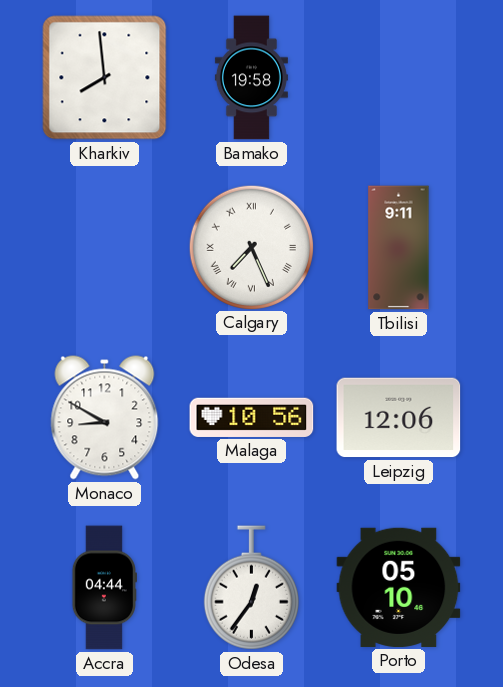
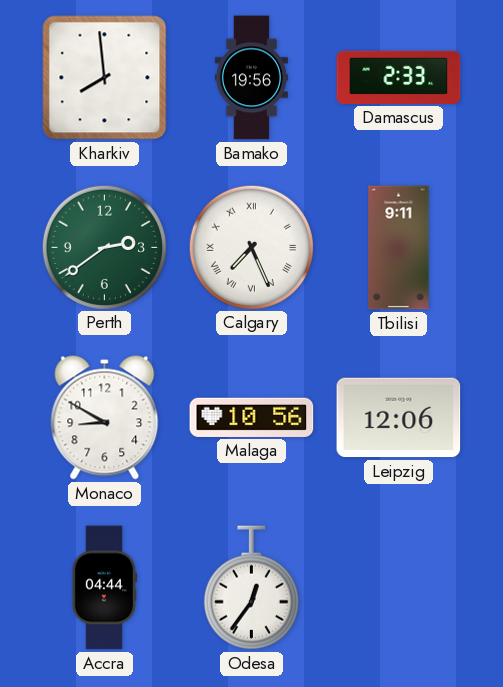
Bamako: 19:58 -> 19:56
Damascus: none -> 2:33
Perth: none -> 2:39
Porto: 05:10 -> none
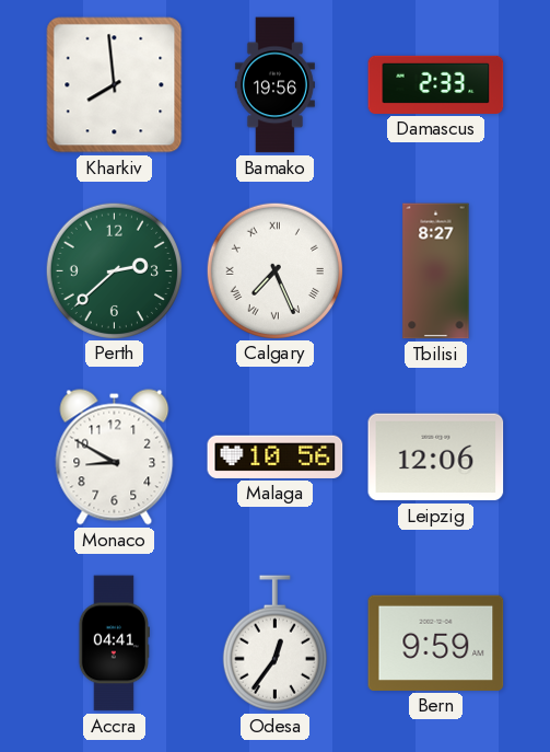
Perth: 2:39 -> 2:38
Tbilisi: 9:11 -> 8:27
Accra: 04:44 -> 04:41
Bern: none -> 9:59
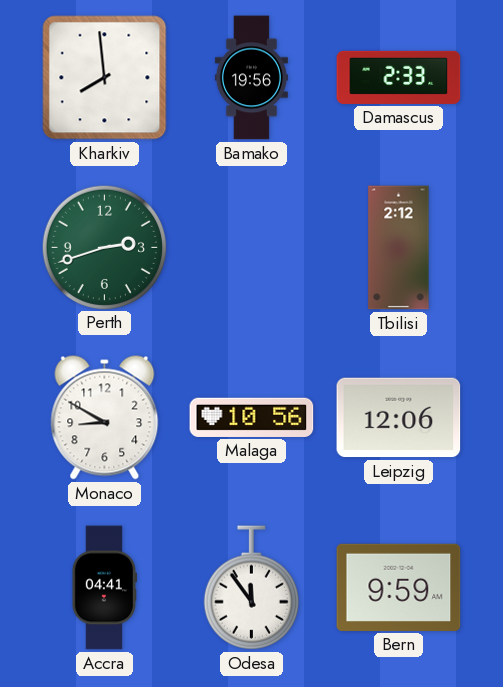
Perth: 2:38 -> 2:42
Calgary: 7:26 -> none
Tbilisi: 8:27 -> 2:12
Odesa: 12:36 -> 11:54
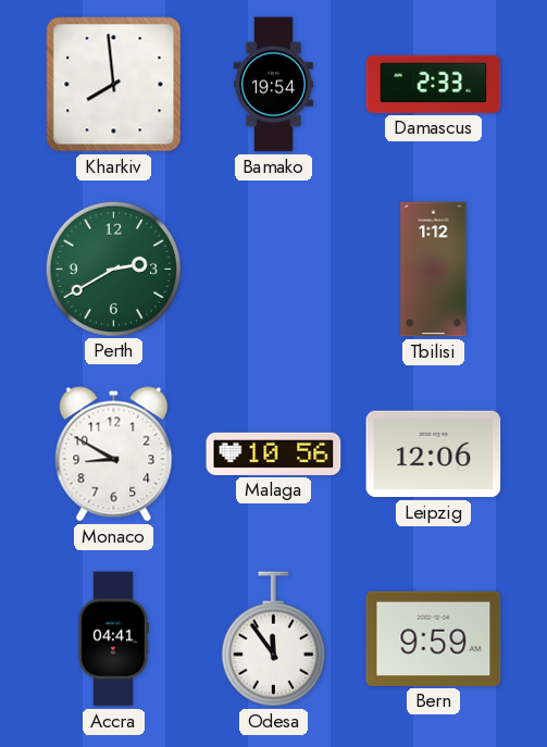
Bamako: 19:56 -> 19:54
Perth: 2:42 -> 2:40
Tbilisi: 2:12 -> 1:12
